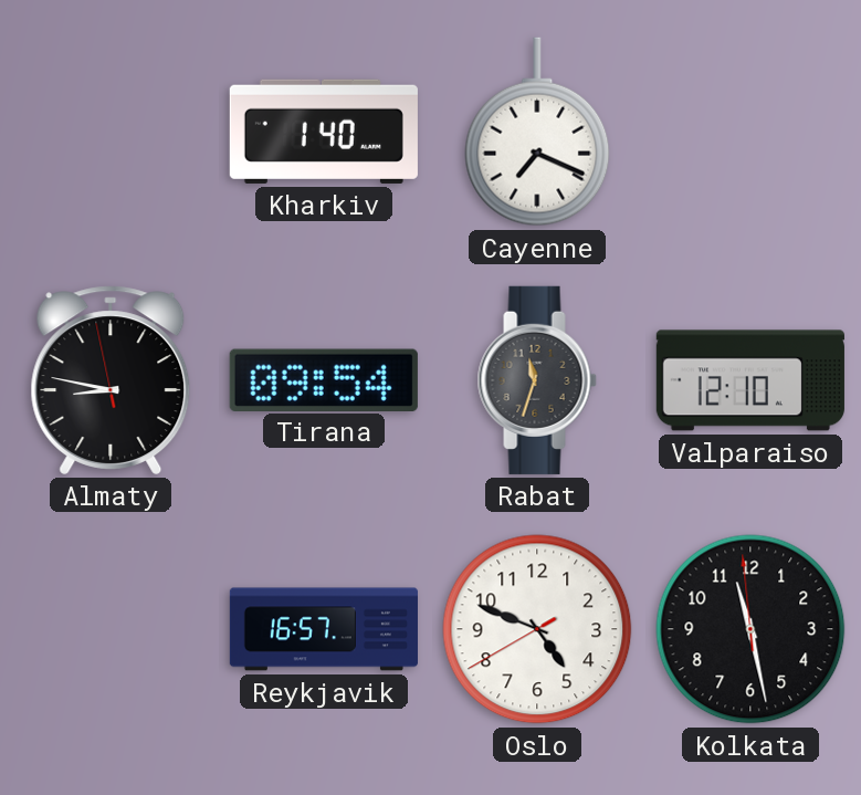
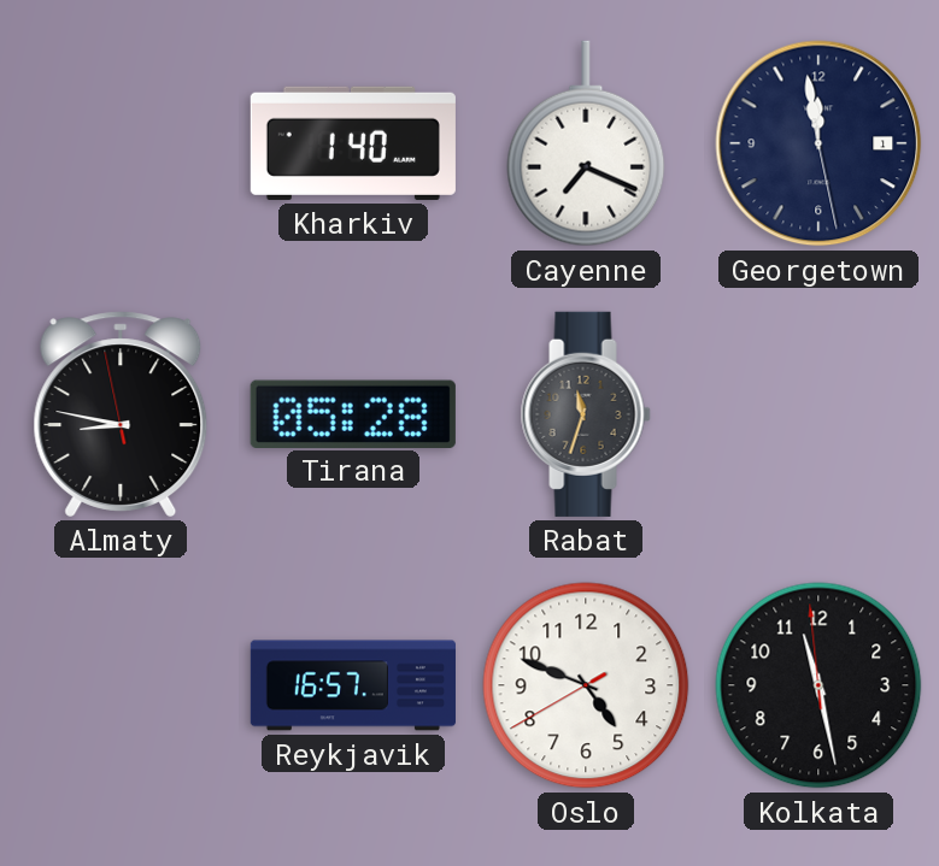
Georgetown: none -> 11:58
Tirana: 09:54 -> 05:28
Valparaiso: 12:10 -> none
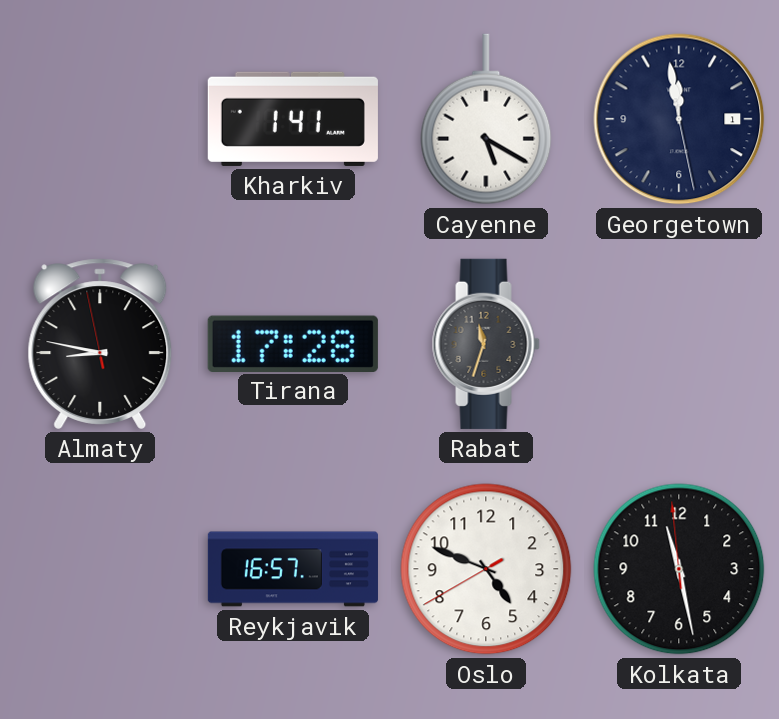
Kharkiv: 1:40 -> 1:41
Cayenne: 7:19 -> 5:20
Tirana: 05:28 -> 17:28
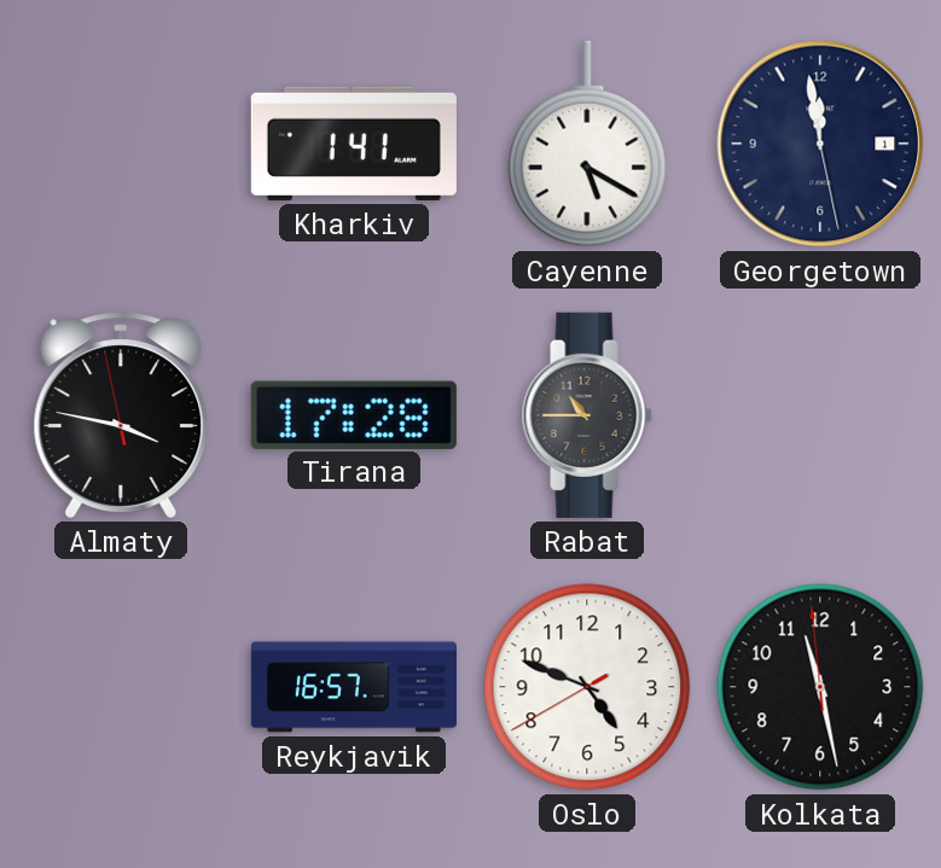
Almaty: 8:46 -> 3:46
Rabat: 11:33 -> 10:45
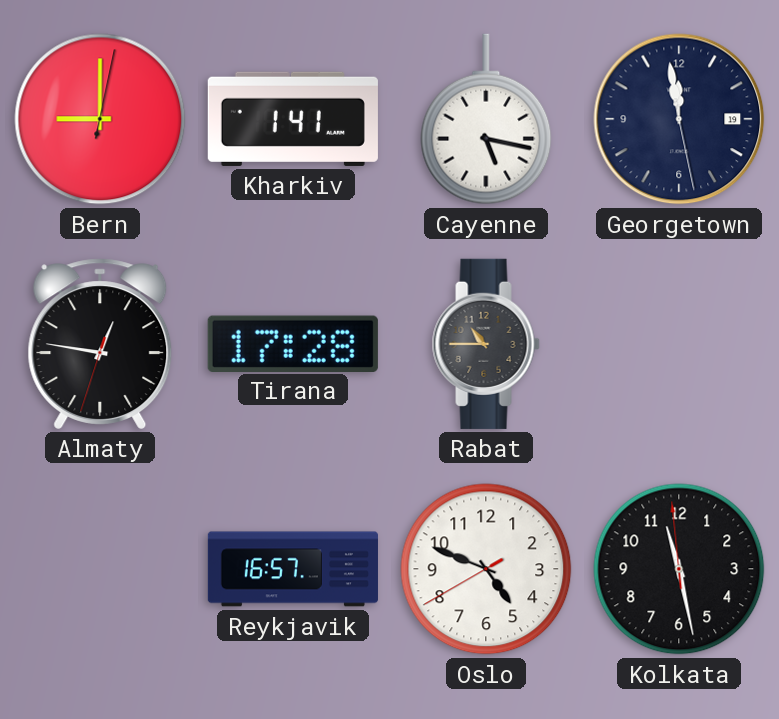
Bern: none -> 9:00
Cayenne: 5:20 -> 5:17
Georgetown date: 1 -> 19
Almaty: 3:46 -> 12:46
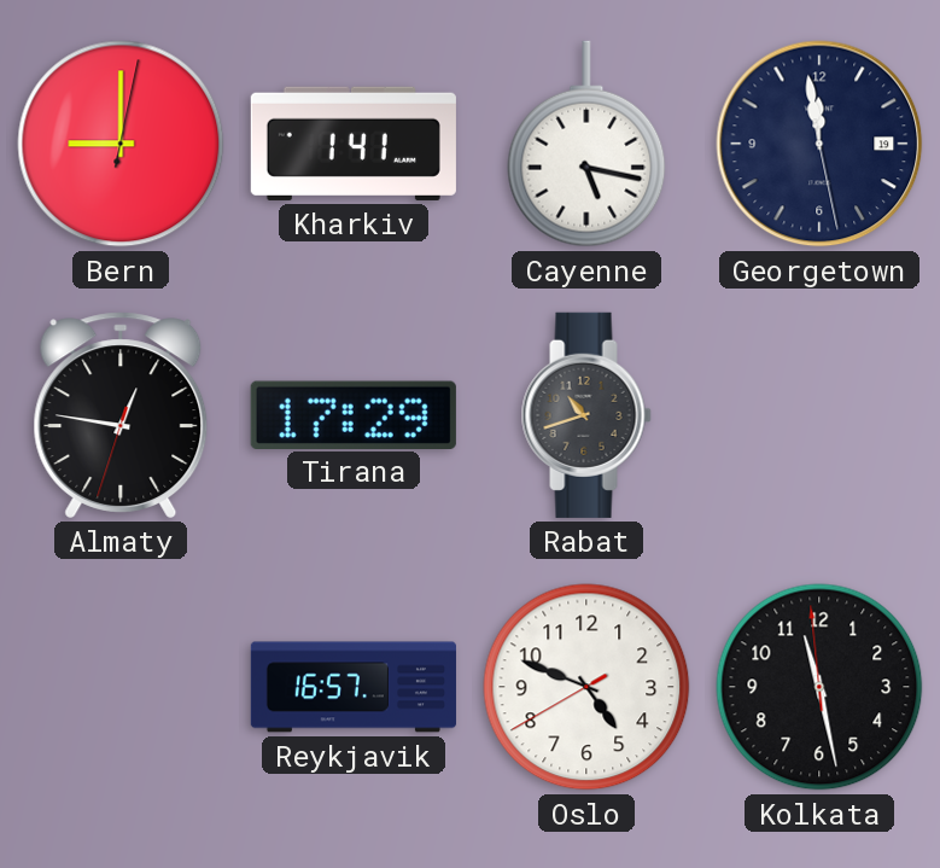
Tirana: 17:28 -> 17:29
Rabat: 10:45 -> 10:42
